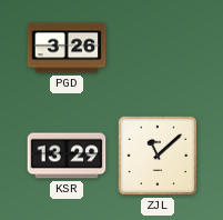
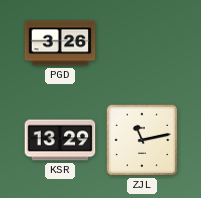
ZJL: 11:08 -> 11:13
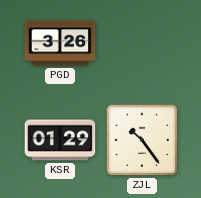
KSR: 13:29 -> 01:29
ZJL: 11:13 -> 10:24
